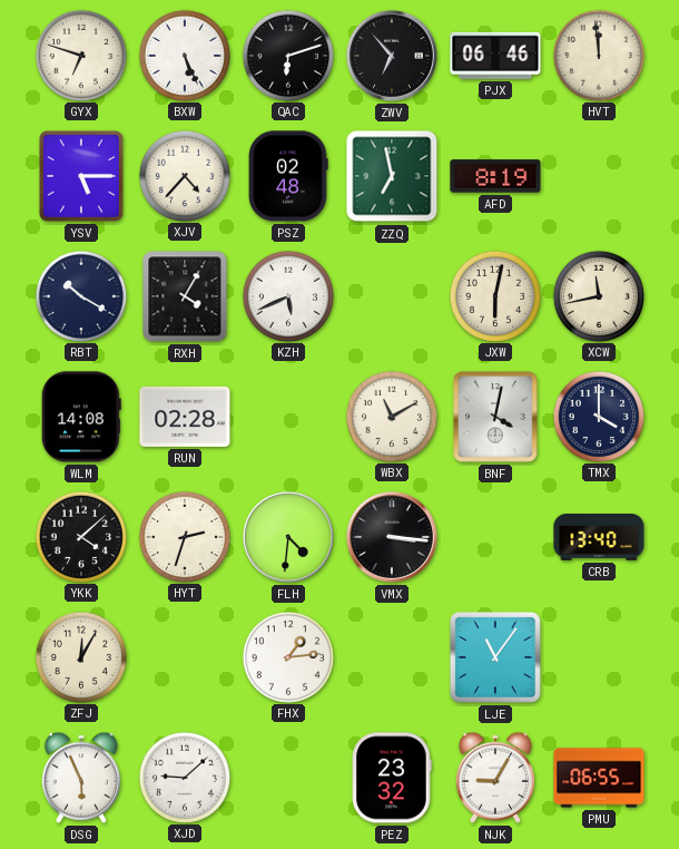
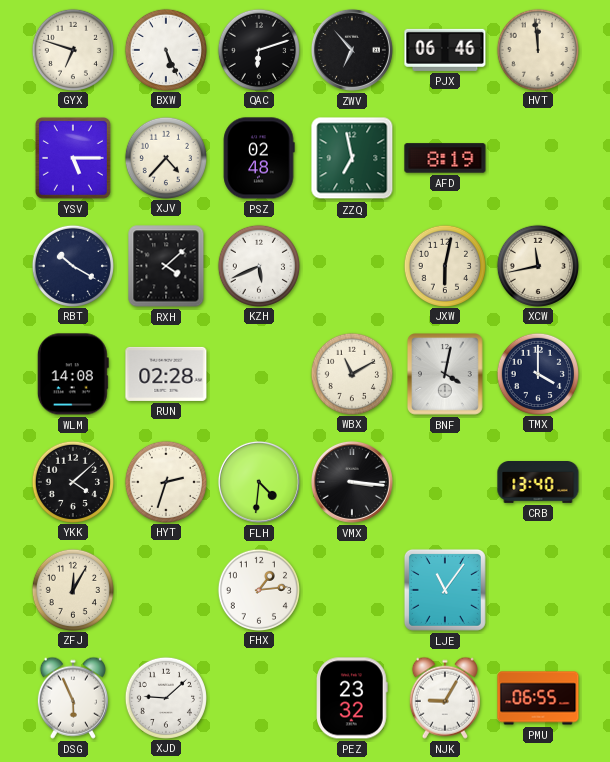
RXH: 4:05 -> 4:08
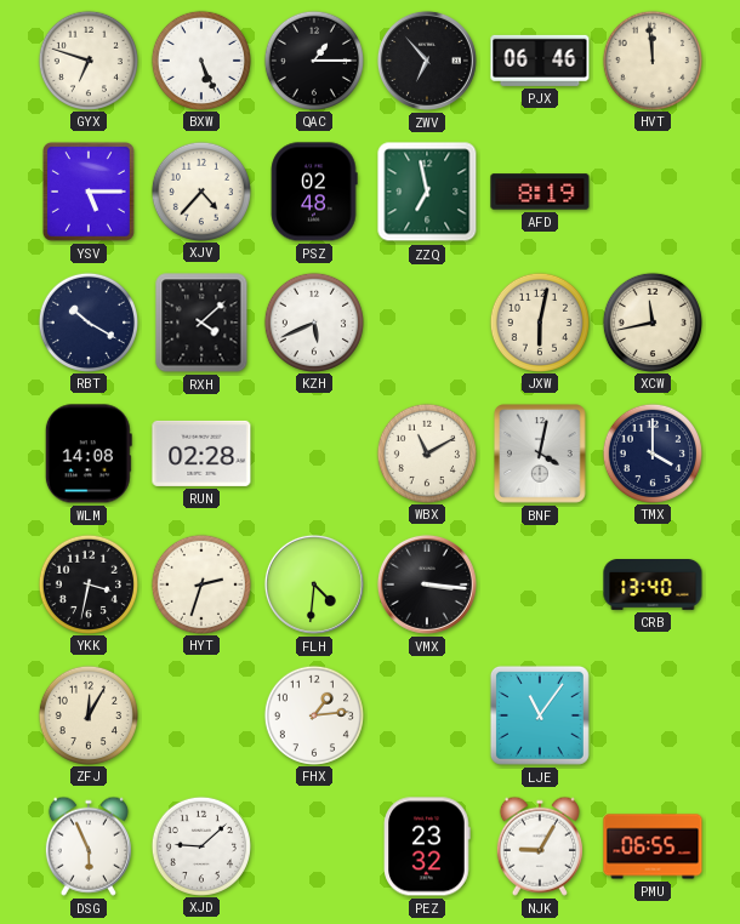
QAC: 6:12 -> 1:15
YKK: 4:08 -> 3:32
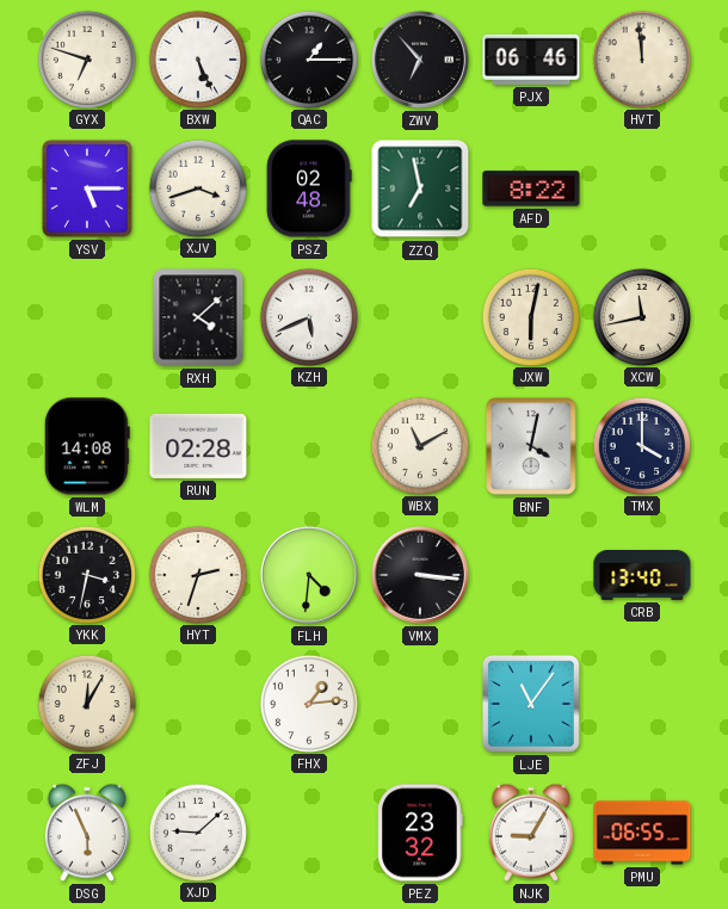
XJV: 4:37 -> 3:42
AFD: 8:19 -> 8:22
RBT: 10:20 -> none
